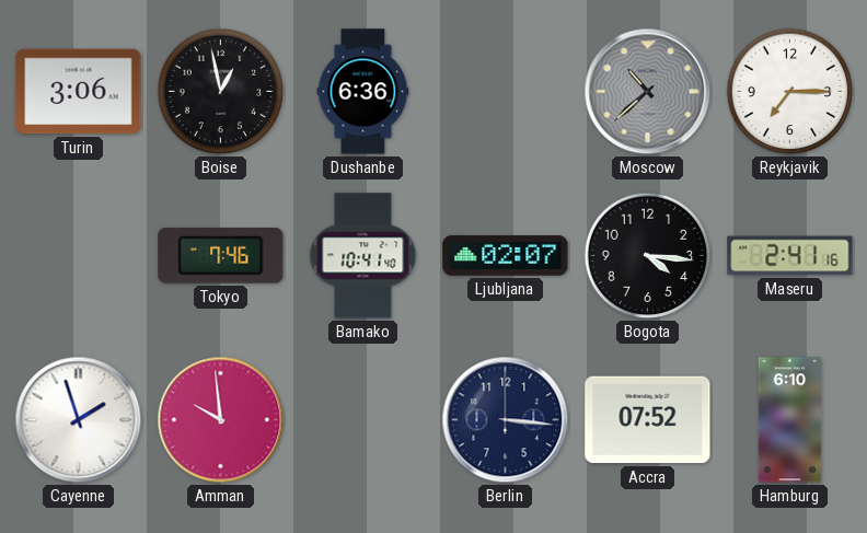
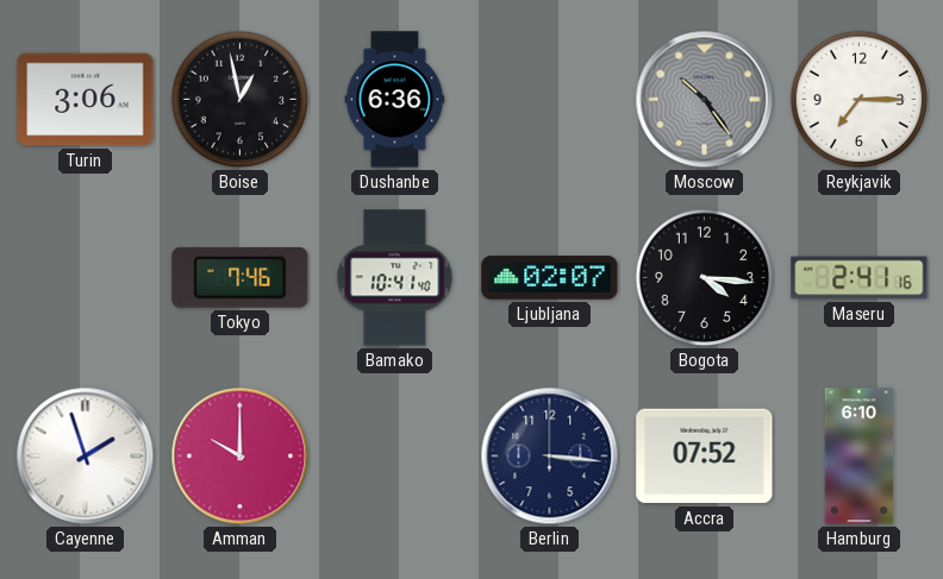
Moscow: 10:38 -> 10:24
Amman: 9:59 -> 10:00
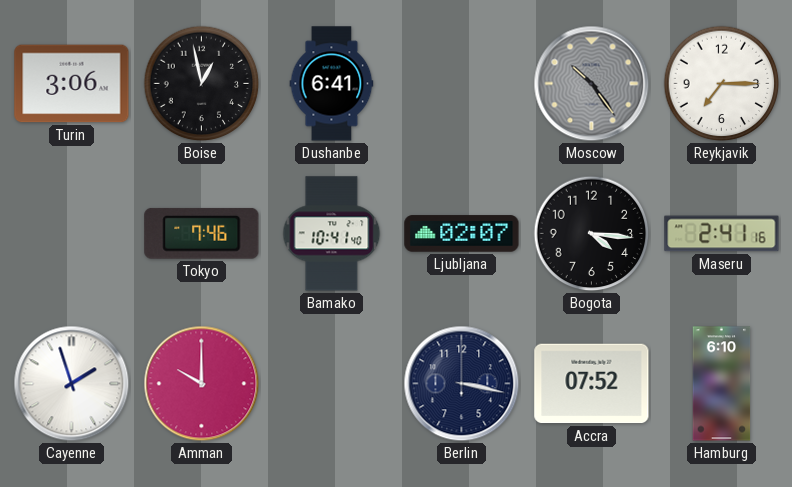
Dushanbe: 6:36 -> 6:41
Berlin: 3:16 -> 3:17
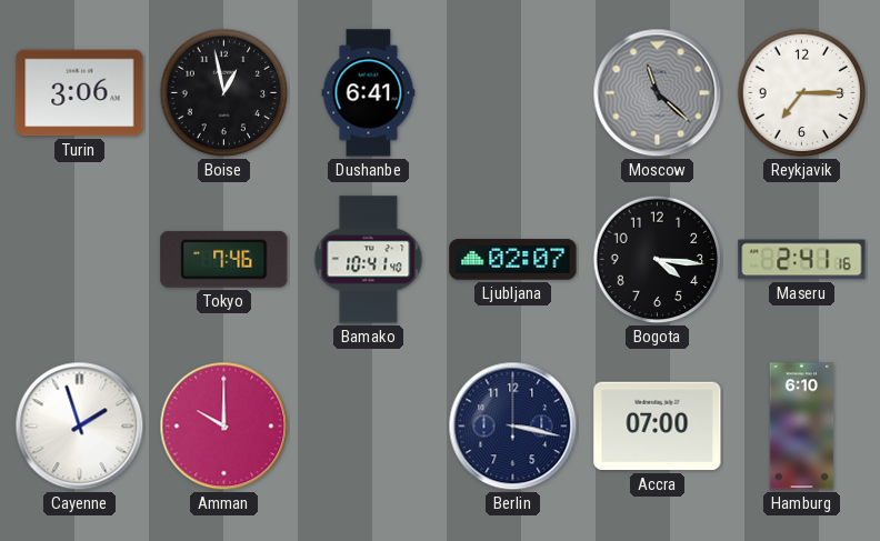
Moscow: 10:24 -> 11:22
Accra: 07:52 -> 07:00
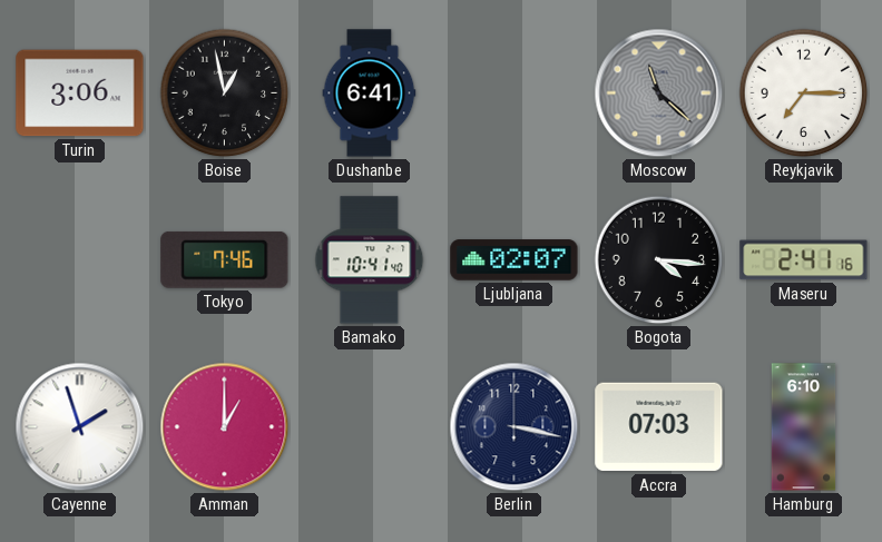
Amman: 10:00 -> 1:00
Accra: 07:00 -> 07:03
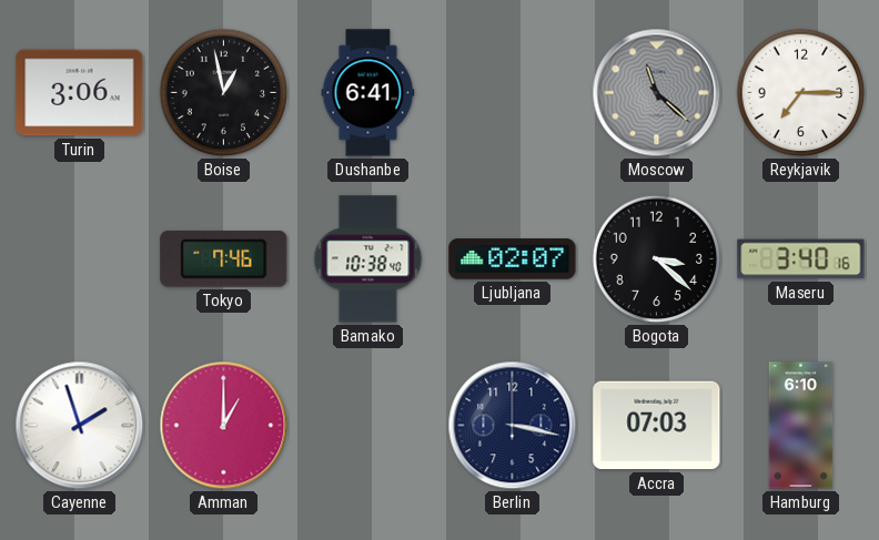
Bamako: 10:41 -> 10:38
Bogota: 4:16 -> 3:22
Maseru: 2:41 -> 3:40
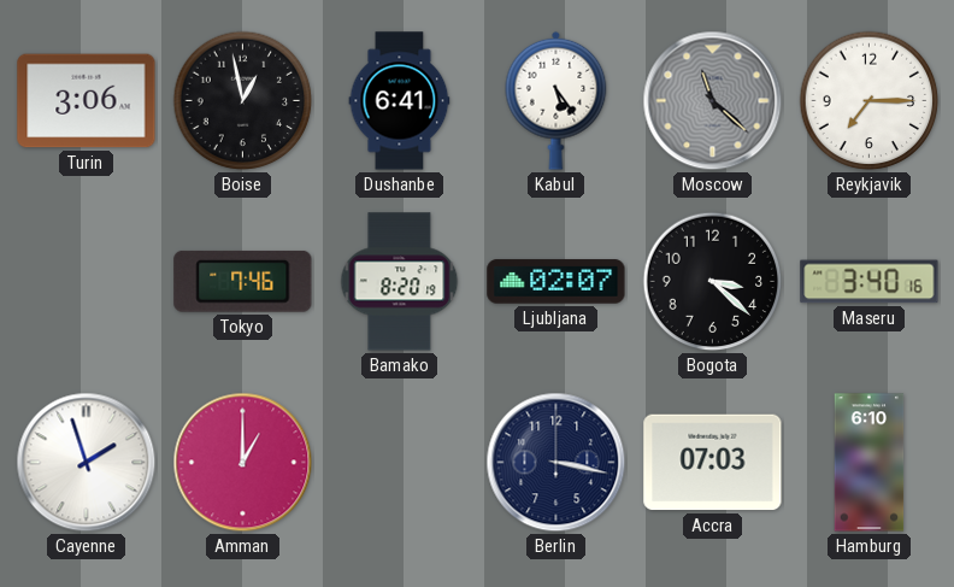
Kabul: none -> 5:24
Bamako: 10:38 -> 8:20
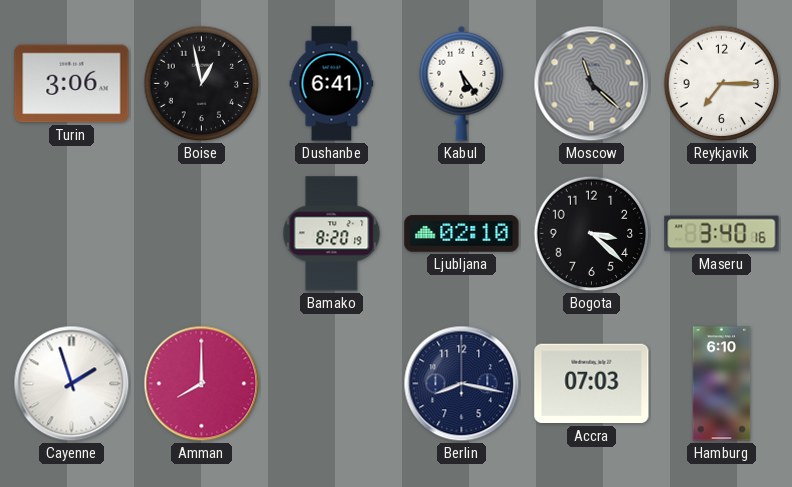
Tokyo: 7:46 -> none
Ljubljana: 02:07 -> 02:10
Amman: 1:00 -> 8:00
Berlin: 3:17 -> 8:17
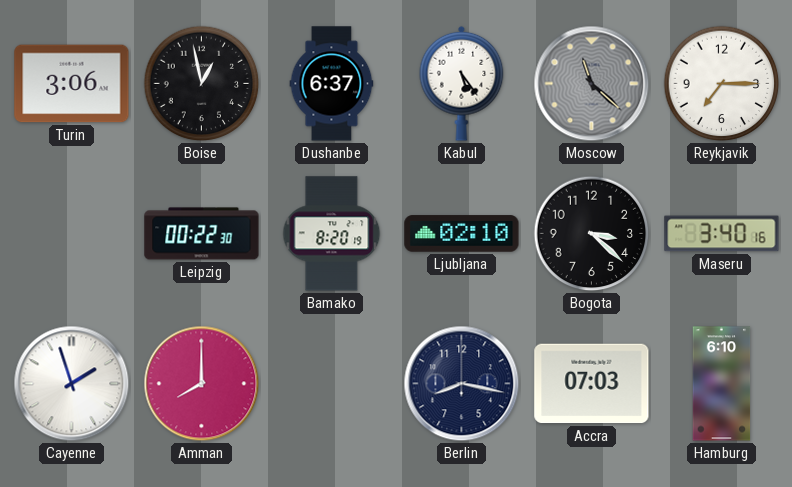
Dushanbe: 6:41 -> 6:37
Leipzig: none -> 00:22
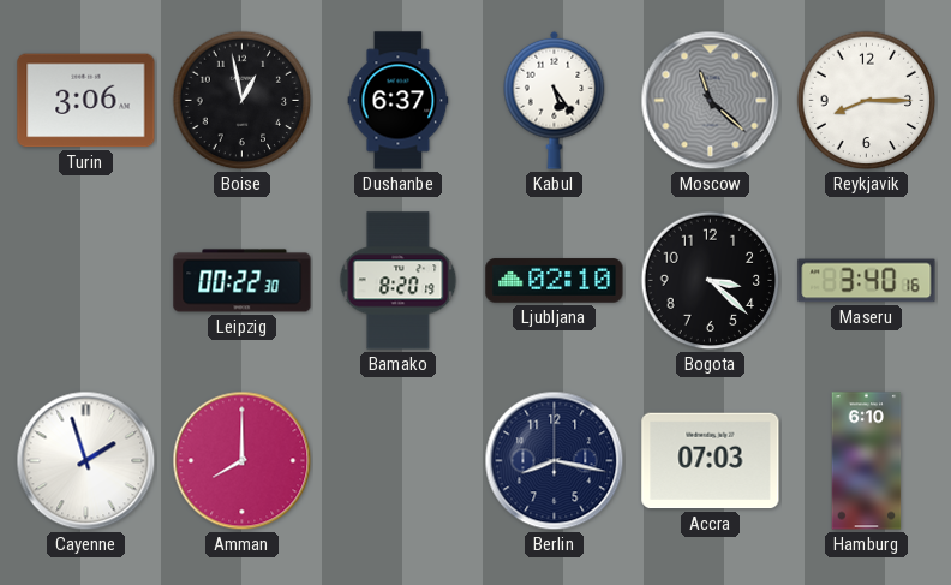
Reykjavik: 7:15 -> 8:15
